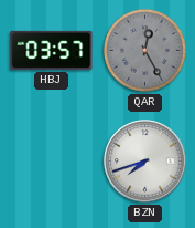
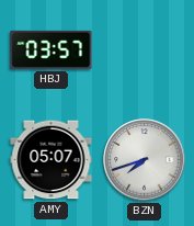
QAR: 12:25 -> none
AMY: none -> 05:07
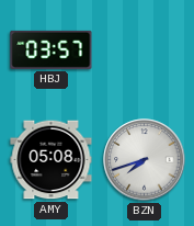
AMY: 05:07 -> 05:08
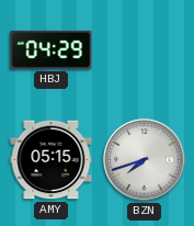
HBJ: 03:57 -> 04:29
AMY: 05:08 -> 05:15
